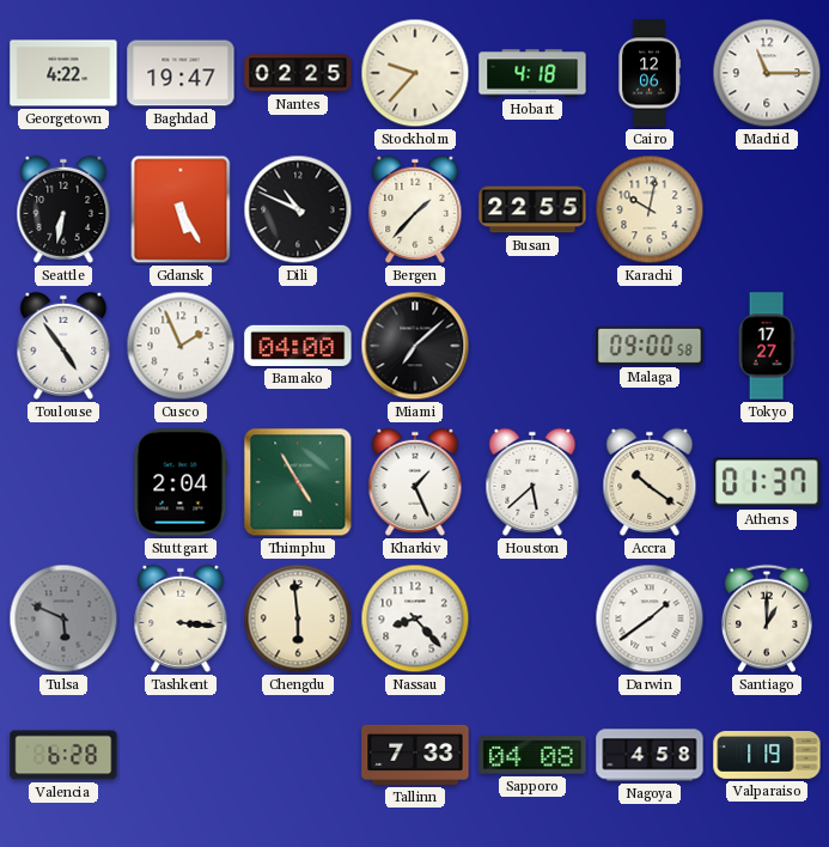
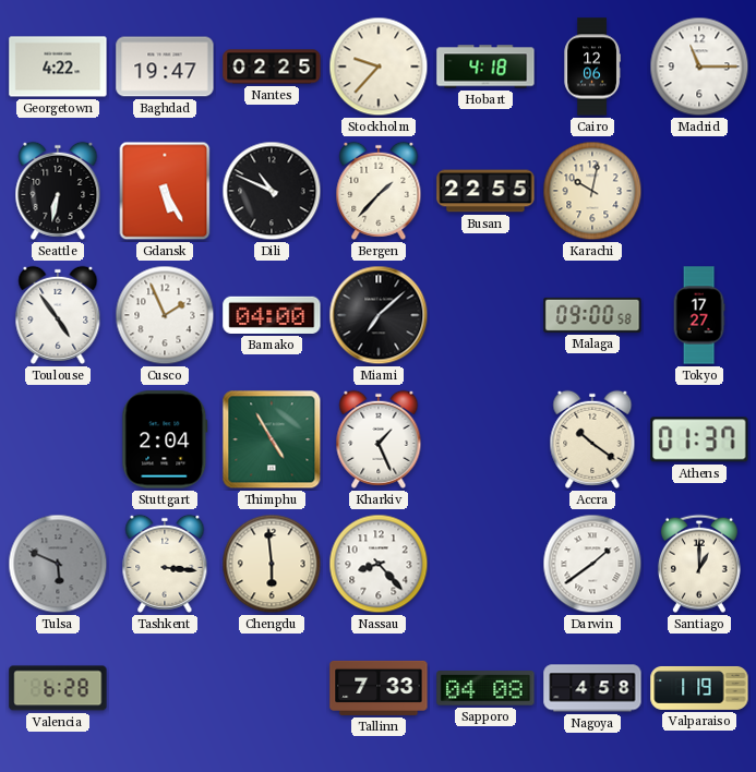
Houston: 5:38 -> none
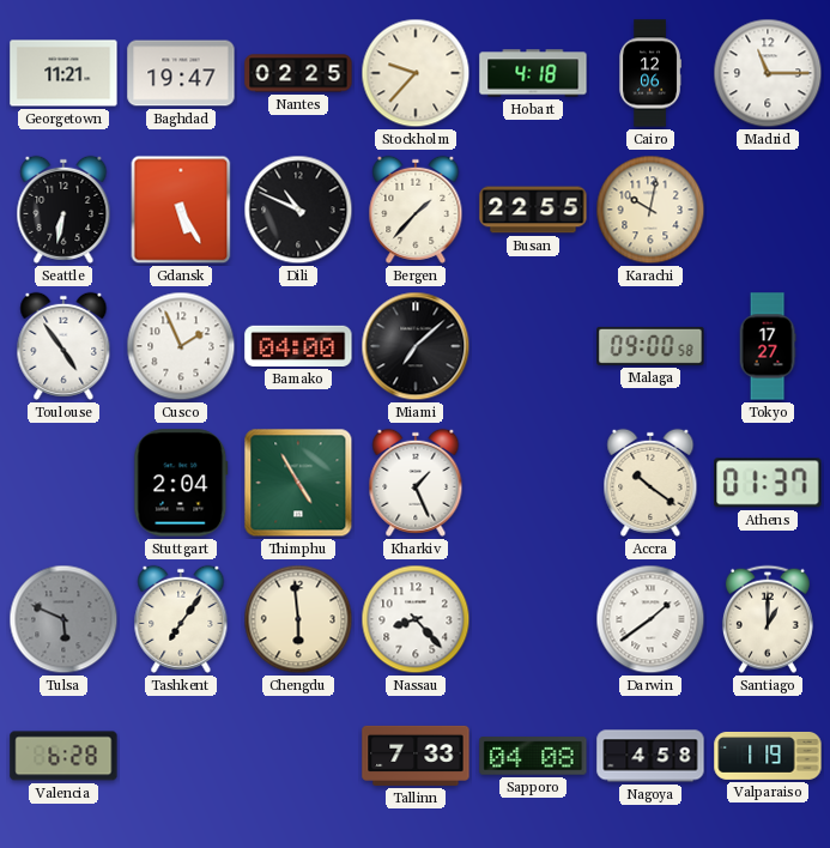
Georgetown: 4:22 -> 11:21
Tashkent: 3:16 -> 7:06
